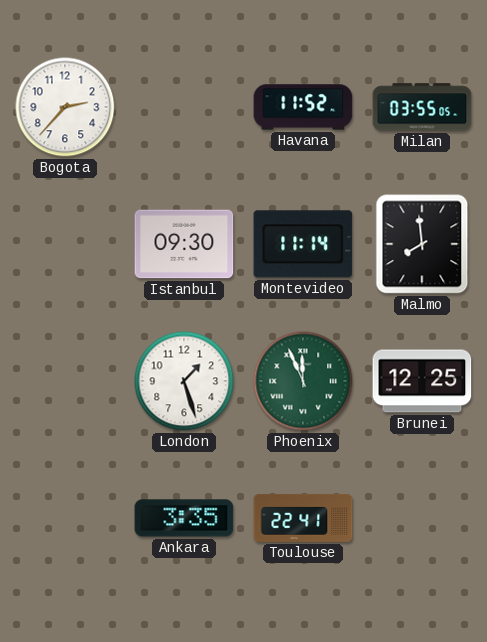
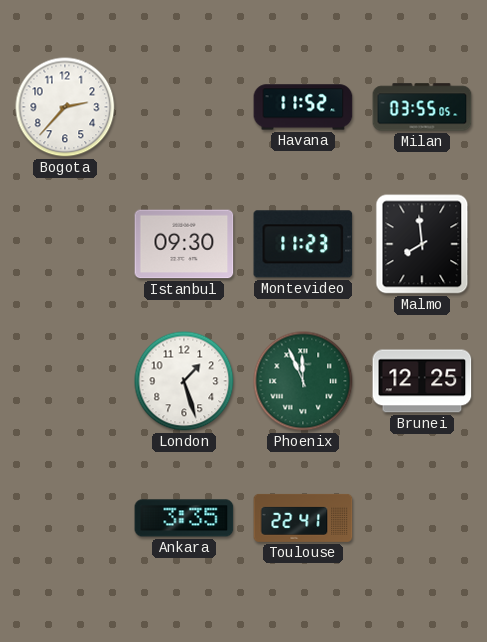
Montevideo: 11:14 -> 11:23
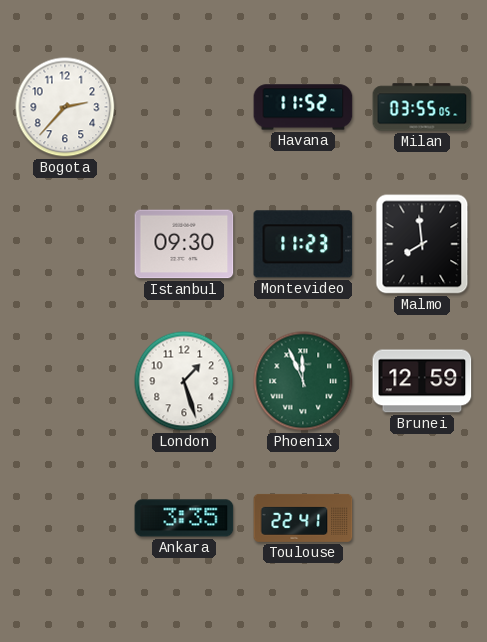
Brunei: 12:25 -> 12:59
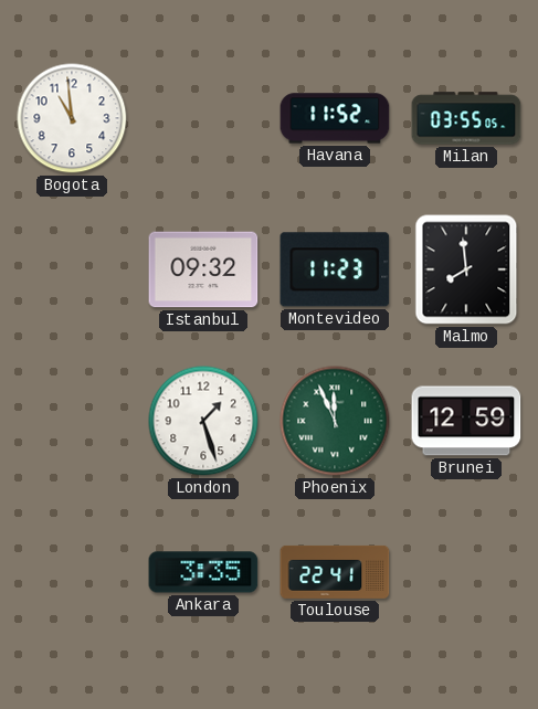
Bogota: 2:37 -> 10:59
Istanbul: 09:30 -> 09:32
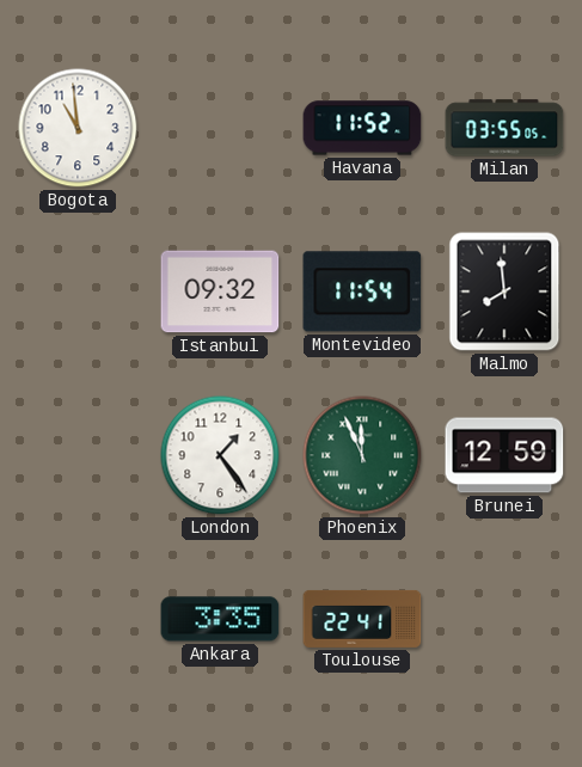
Montevideo: 11:23 -> 11:54
London: 1:27 -> 1:24
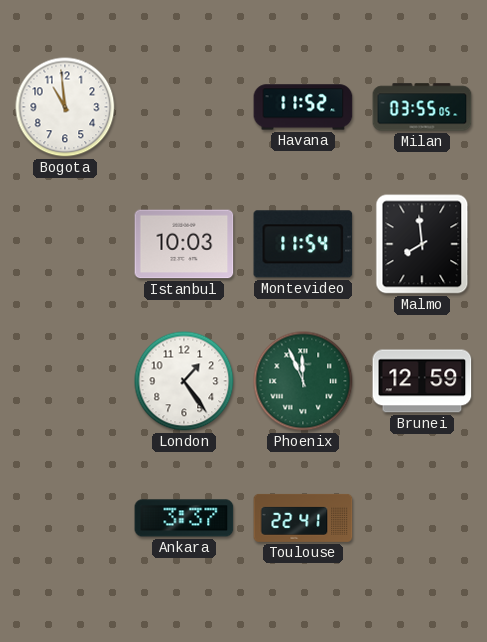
Istanbul: 09:32 -> 10:03
Ankara: 3:35 -> 3:37
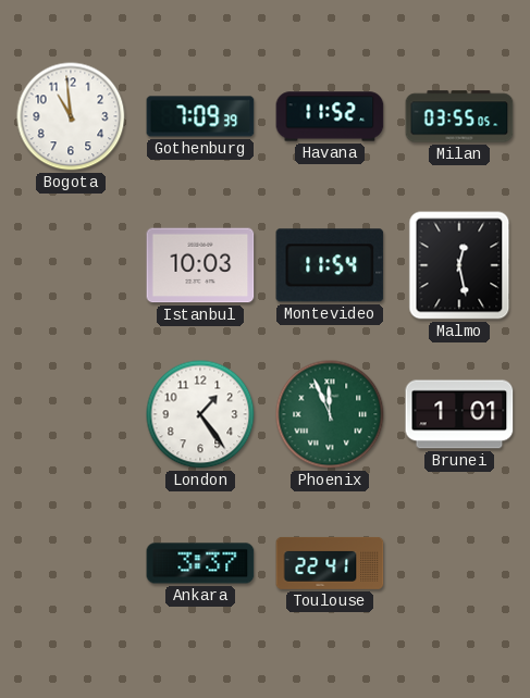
Gothenburg: none -> 7:09
Malmo: 7:59 -> 12:28
Brunei: 12:59 -> 1:01
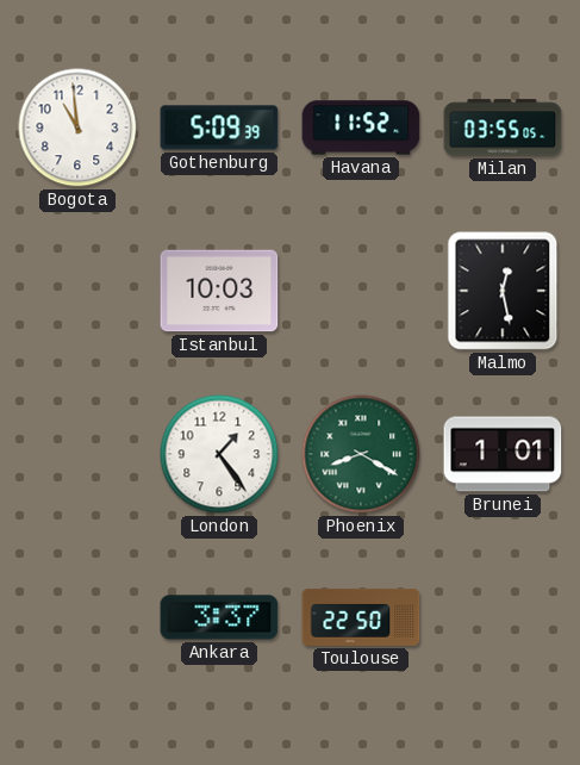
Gothenburg: 7:09 -> 5:09
Montevideo: 11:54 -> none
Phoenix: 11:56 -> 8:20
Toulouse: 22:41 -> 22:50
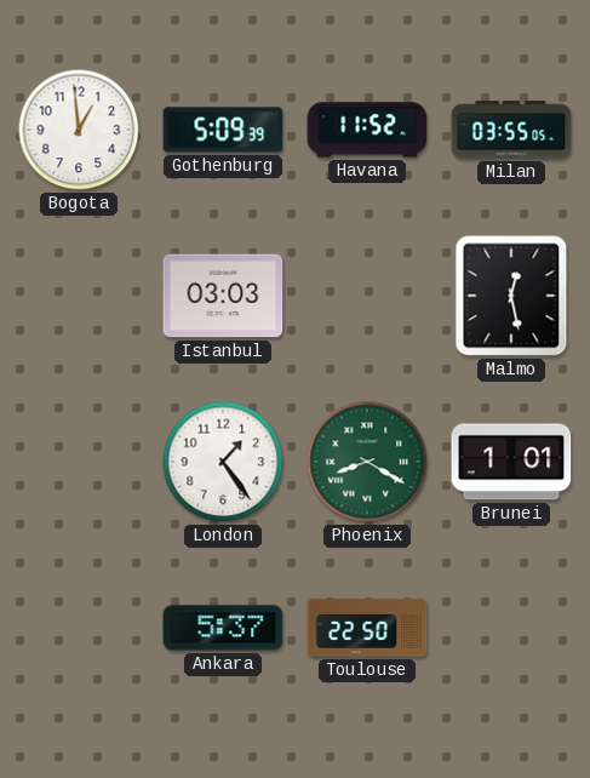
Bogota: 10:59 -> 12:59
Istanbul: 10:03 -> 03:03
Ankara: 3:37 -> 5:37
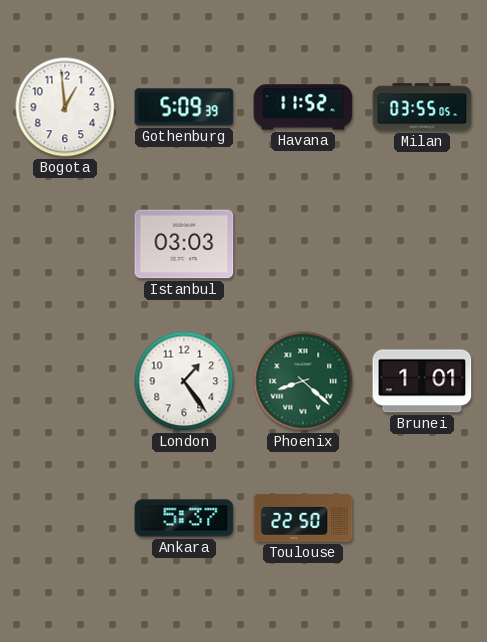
Malmo: 12:28 -> none
Phoenix: 8:20 -> 8:22
